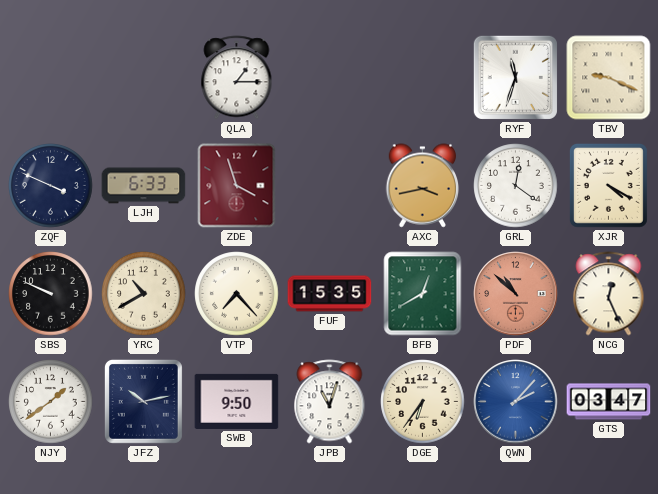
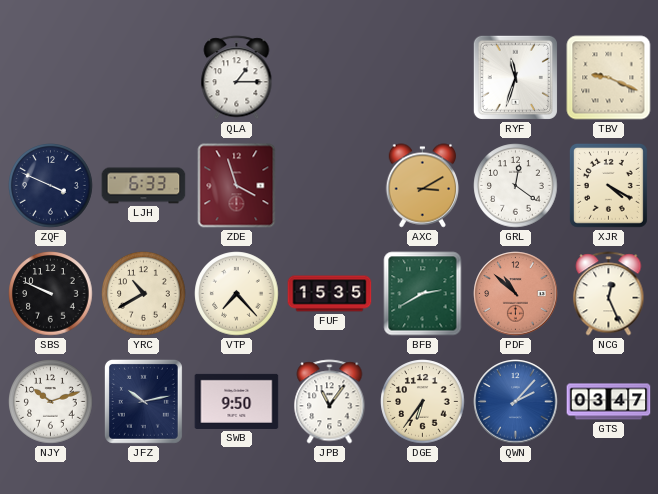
AXC: 3:43 -> 3:10
BFB: 12:40 -> 2:40
NJY: 1:39 -> 10:12
JPB: 11:03 -> 11:06
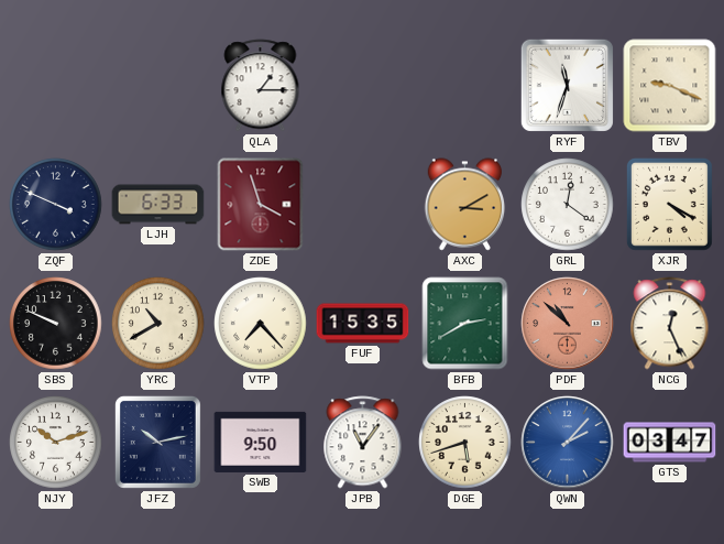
DGE: 6:36 -> 5:42
